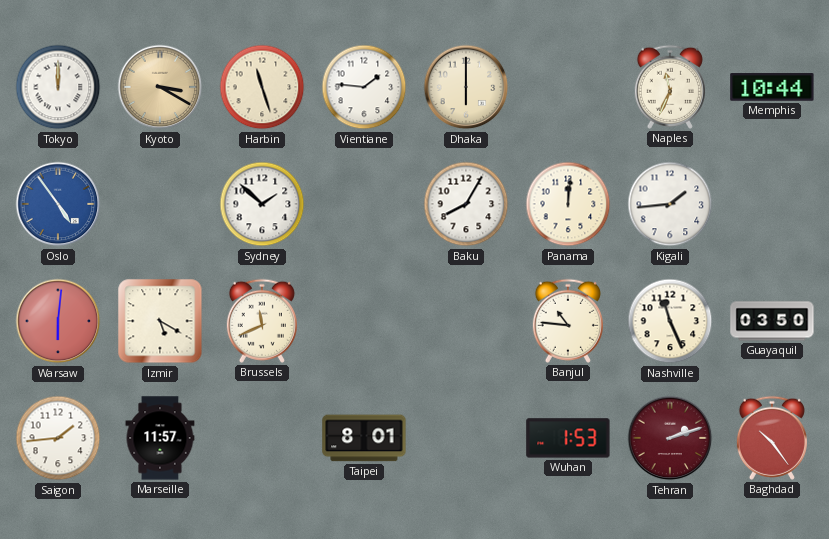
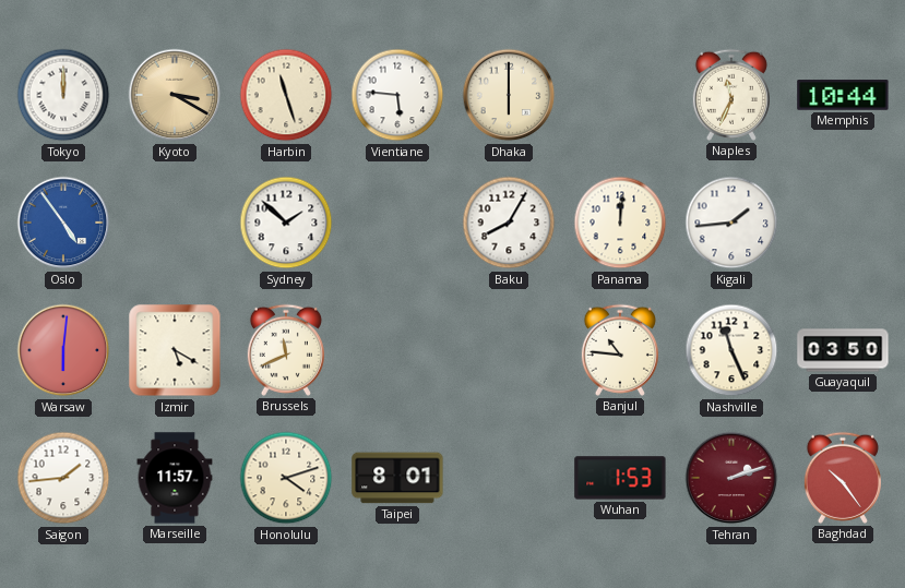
Vientiane: 1:46 -> 5:46
Honolulu: none -> 4:12
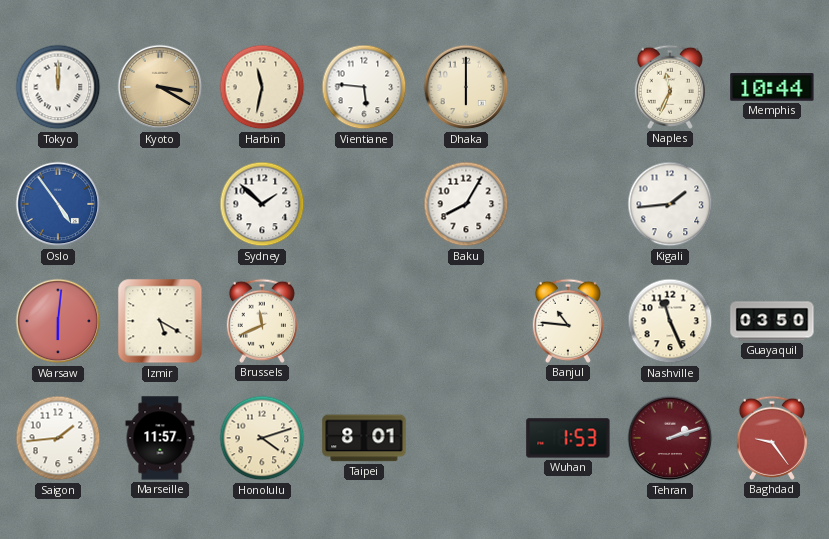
Harbin: 11:27 -> 11:32
Panama: 12:01 -> none
Baghdad: 10:24 -> 9:24
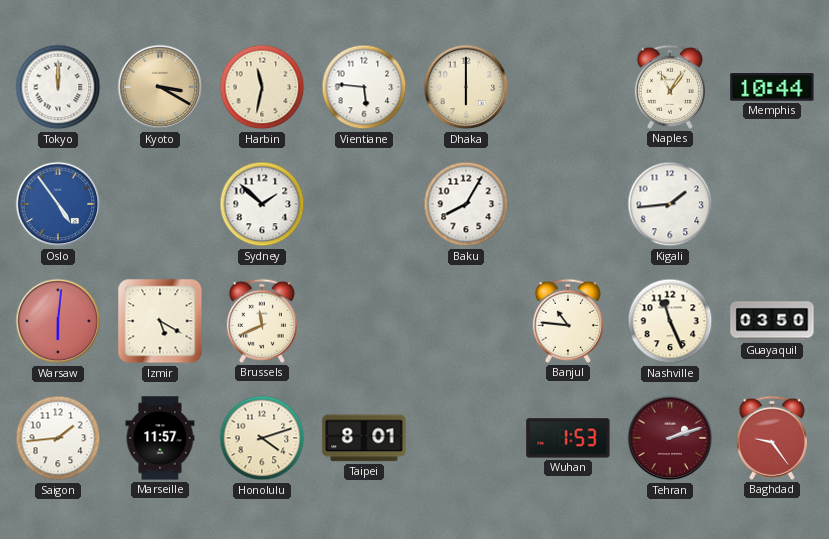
Naples: 11:34 -> 11:06
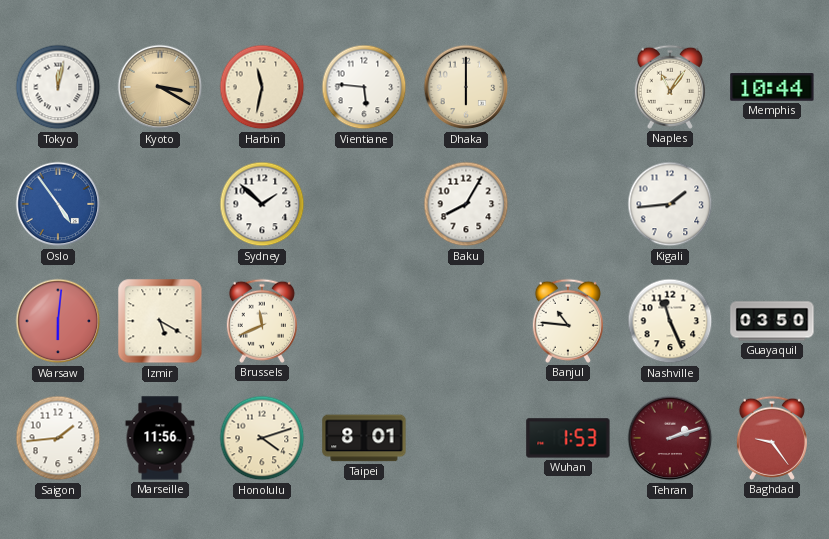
Tokyo: 12:00 -> 12:02
Marseille: 11:57 -> 11:56
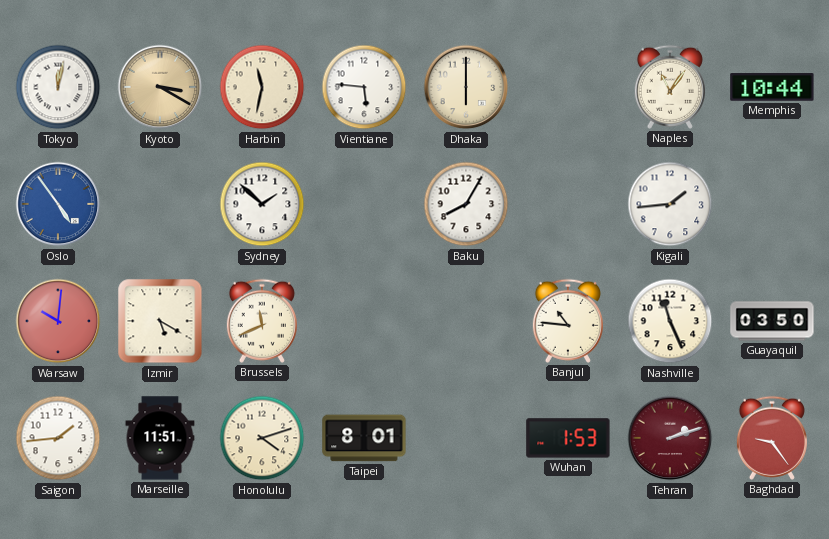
Warsaw: 6:01 -> 10:01
Marseille: 11:56 -> 11:51
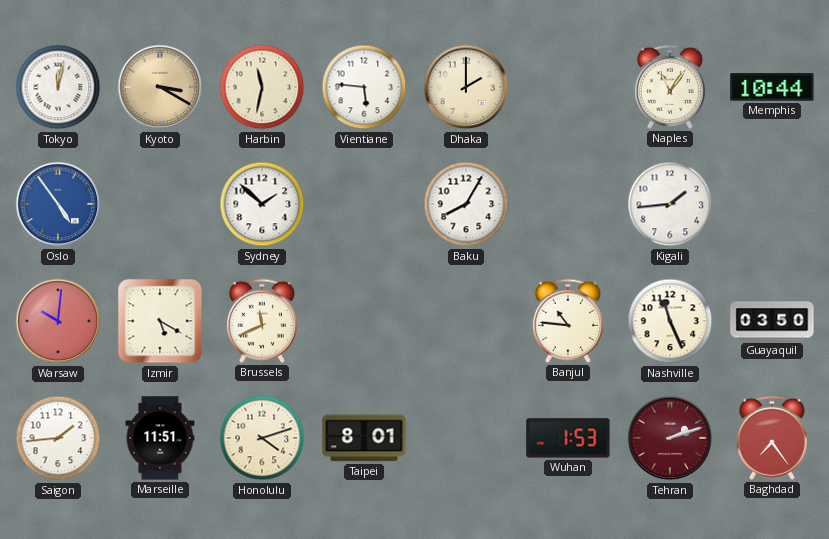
Dhaka: 6:00 -> 2:00
Baghdad: 9:24 -> 7:24
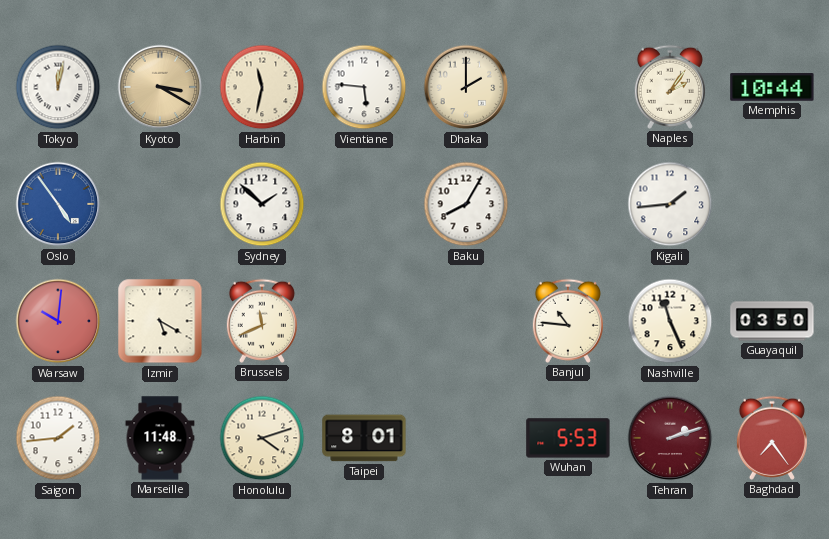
Naples: 11:06 -> 2:06
Marseille: 11:51 -> 11:48
Wuhan: 1:53 -> 5:53
